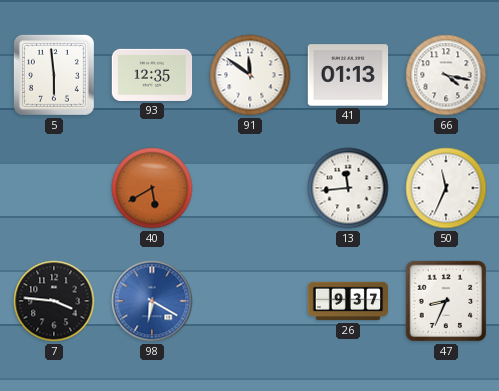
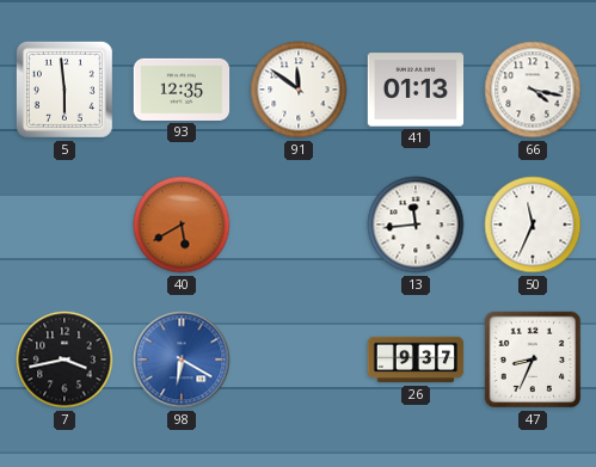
7: 3:46 -> 3:43
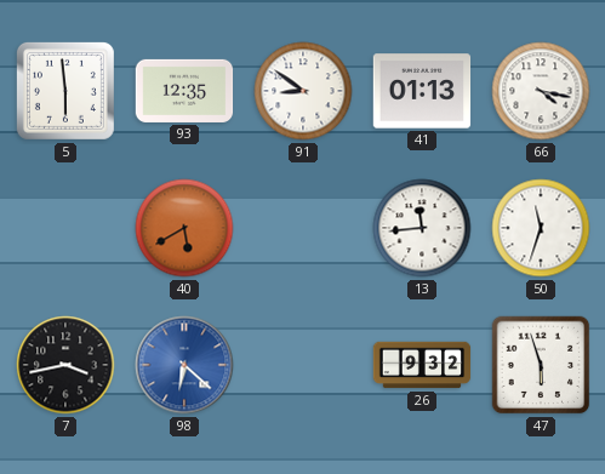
91: 11:51 -> 8:51
50: 11:34 -> 11:33
98: 6:20 -> 6:22
26: 9:37 -> 9:32
47: 8:34 -> 5:57
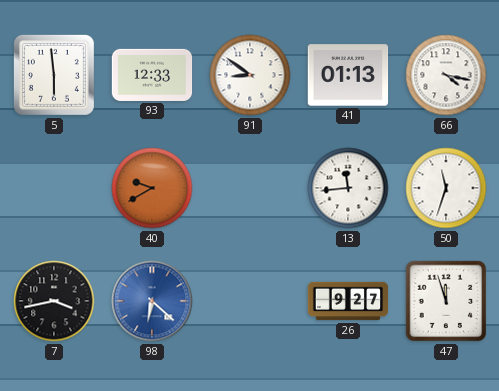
93: 12:35 -> 12:33
40: 5:40 -> 9:40
26: 9:32 -> 9:27
47: 5:57 -> 11:57
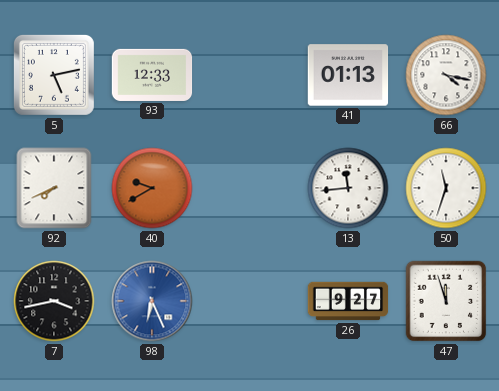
5: 5:59 -> 5:13
91: 8:51 -> none
92: none -> 7:41
98: 6:22 -> 6:26
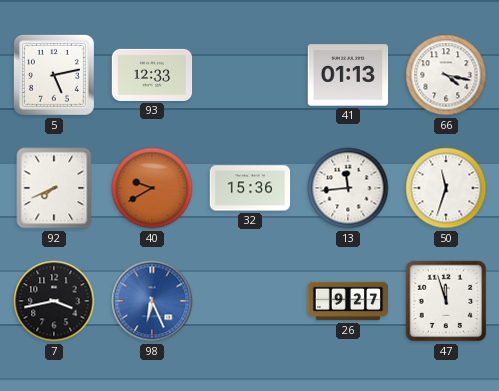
32: none -> 15:36
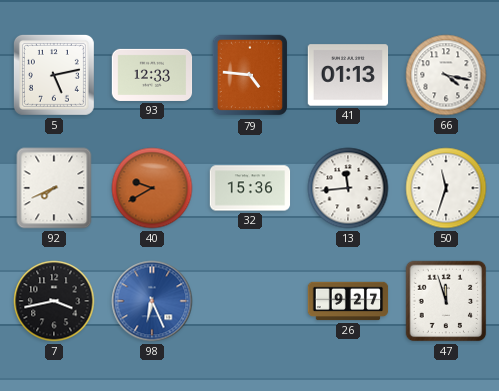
79: none -> 4:46
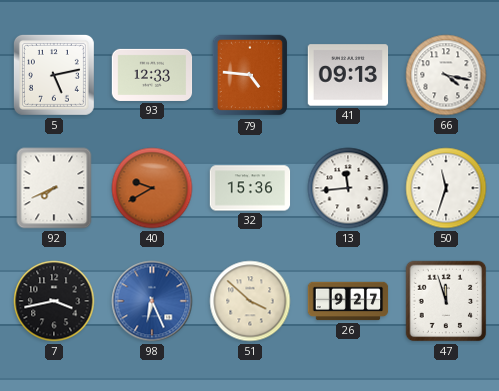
41: 01:13 -> 09:13
51: none -> 3:52
